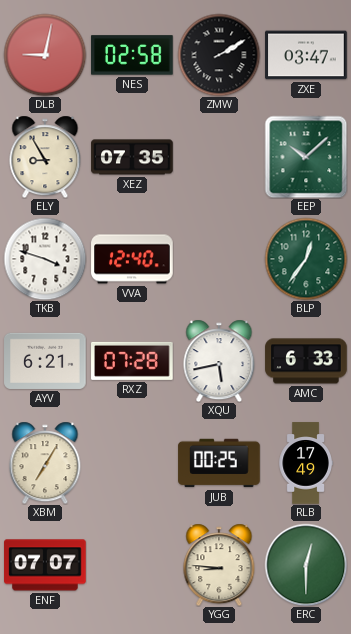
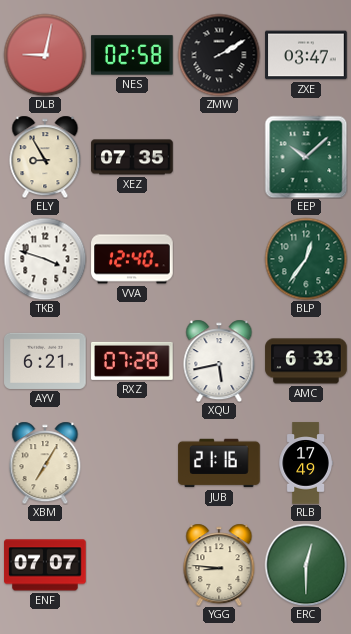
JUB: 00:25 -> 21:16
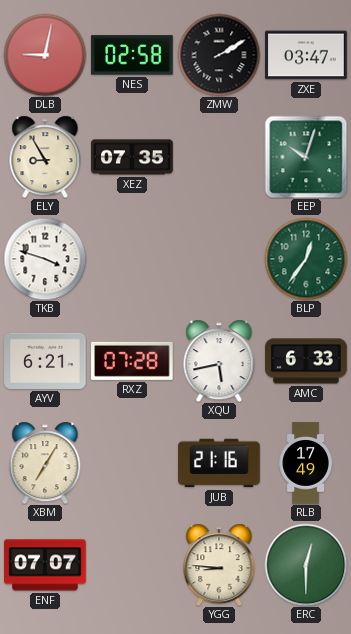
EEP: 10:08 -> 10:03
VVA: 12:40 -> none
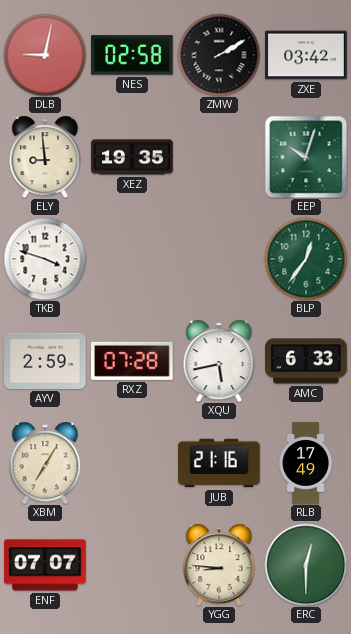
ZXE: 03:47 -> 03:42
ELY: 8:55 -> 8:59
XEZ: 07:35 -> 19:35
AYV: 6:21 -> 2:59
